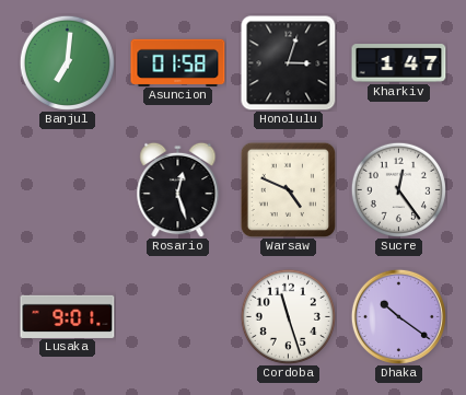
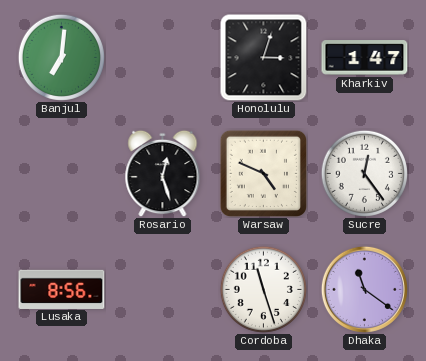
Asuncion: 01:58 -> none
Lusaka: 9:01 -> 8:56
Dhaka: 10:21 -> 11:21
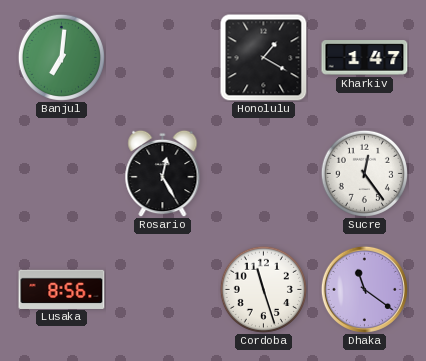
Honolulu: 3:03 -> 1:20
Rosario: 12:27 -> 12:25
Warsaw: 4:49 -> none
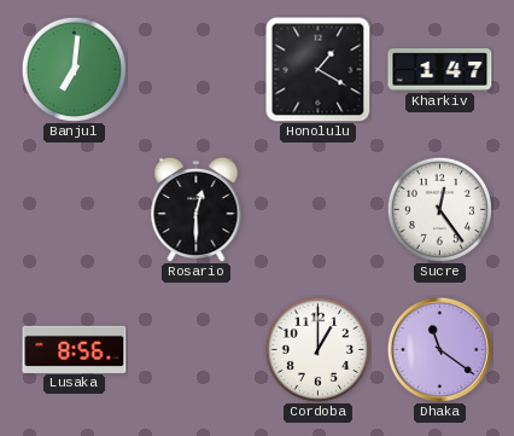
Rosario: 12:25 -> 12:30
Cordoba: 11:27 -> 1:00
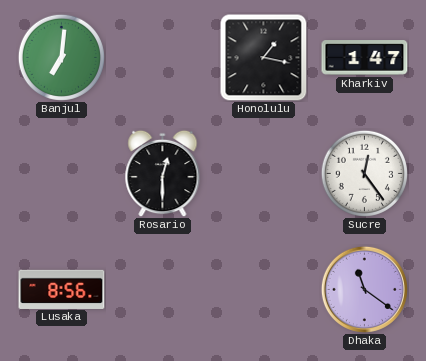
Honolulu: 1:20 -> 1:17
Cordoba: 1:00 -> none
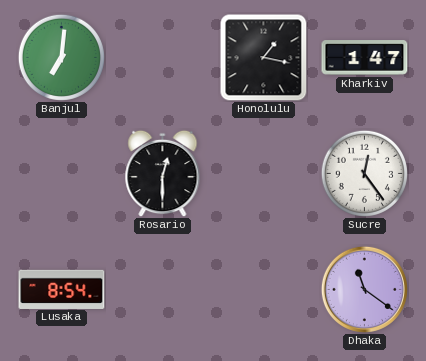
Lusaka: 8:56 -> 8:54
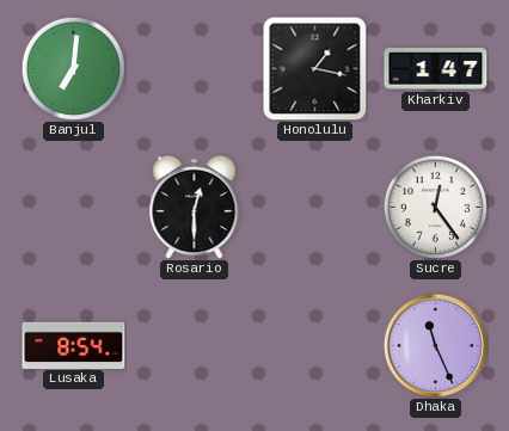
Dhaka: 11:21 -> 11:26
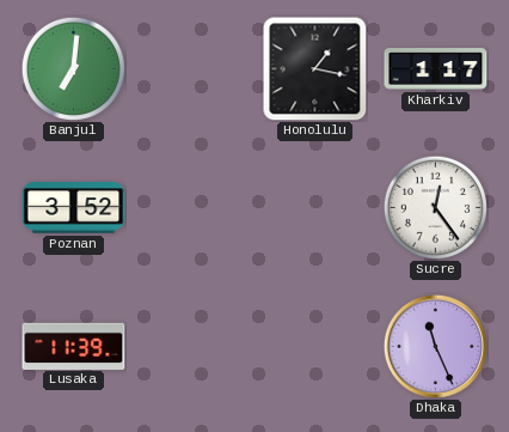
Kharkiv: 1:47 -> 1:17
Poznan: none -> 3:52
Rosario: 12:30 -> none
Lusaka: 8:54 -> 11:39
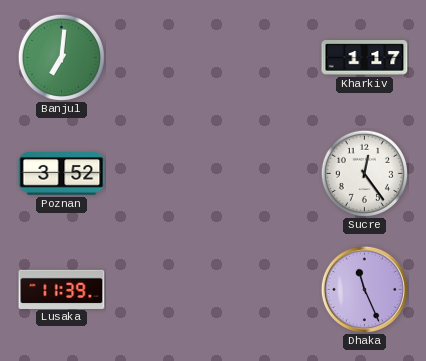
Honolulu: 1:17 -> none
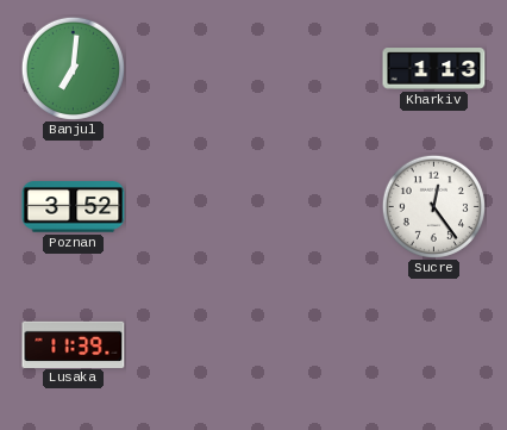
Kharkiv: 1:17 -> 1:13
Dhaka: 11:26 -> none
